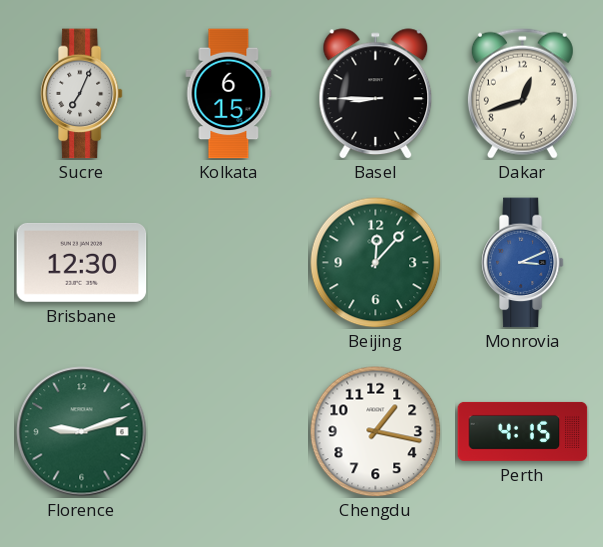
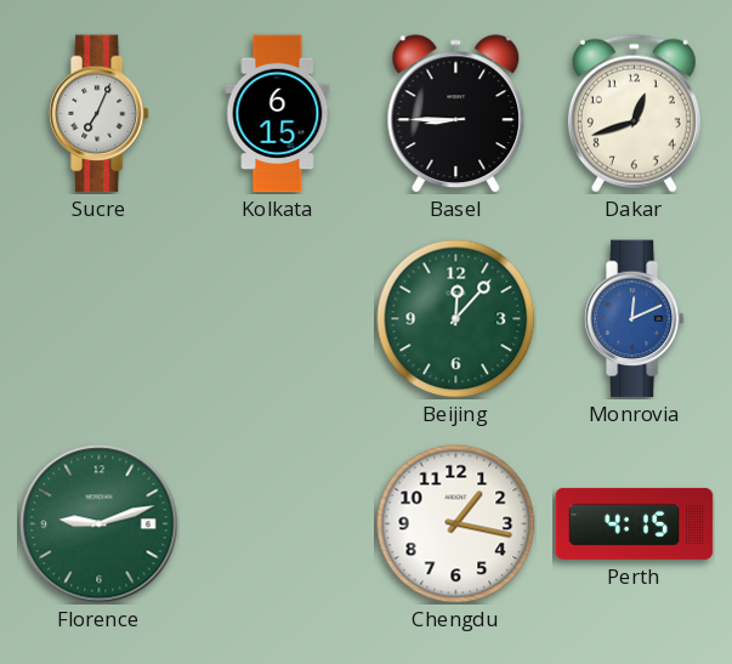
Brisbane: 12:30 -> none
Monrovia: 3:11 -> 12:11
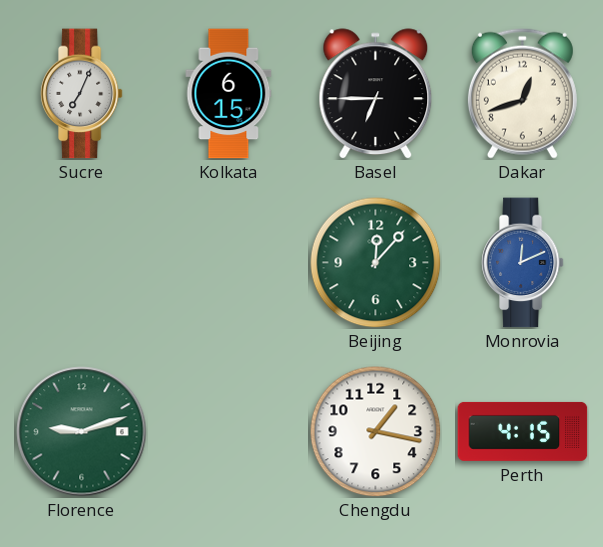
Basel: 8:45 -> 6:45
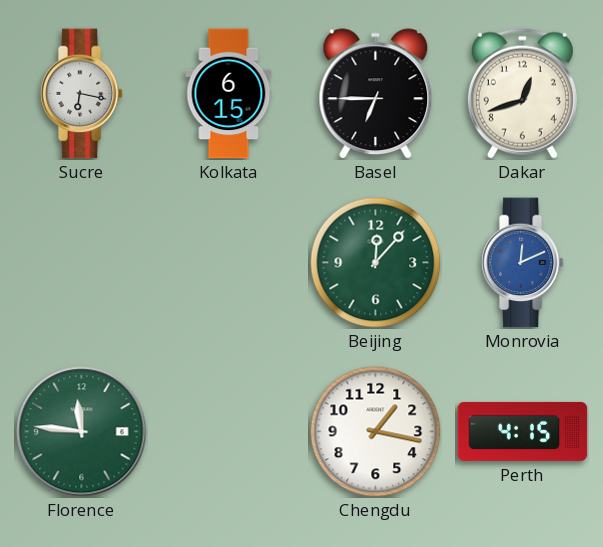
Sucre: 7:04 -> 6:17
Florence: 9:12 -> 11:46
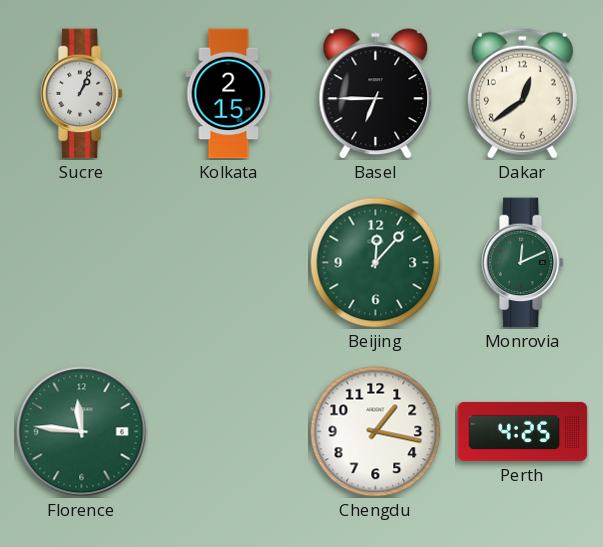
Sucre: 6:17 -> 1:04
Kolkata: 6:15 -> 2:15
Dakar: 12:42 -> 12:39
Monrovia dial: blue -> green
Perth: 4:15 -> 4:25
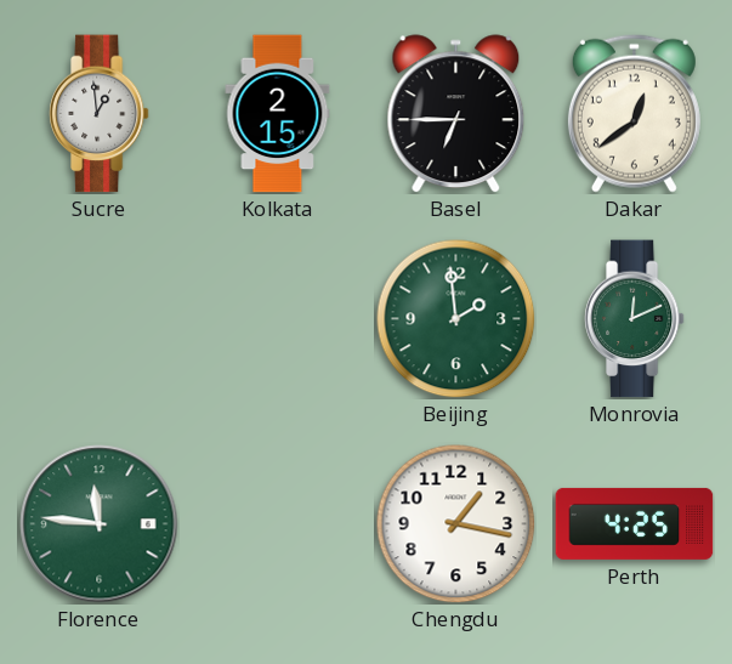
Sucre: 1:04 -> 12:59
Beijing: 12:07 -> 1:59
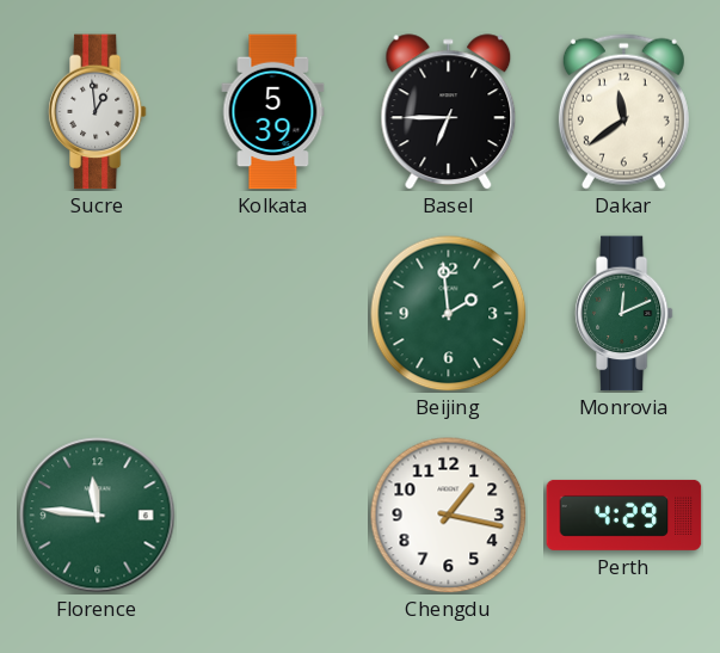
Kolkata: 2:15 -> 5:39
Dakar: 12:39 -> 11:39
Perth: 4:25 -> 4:29
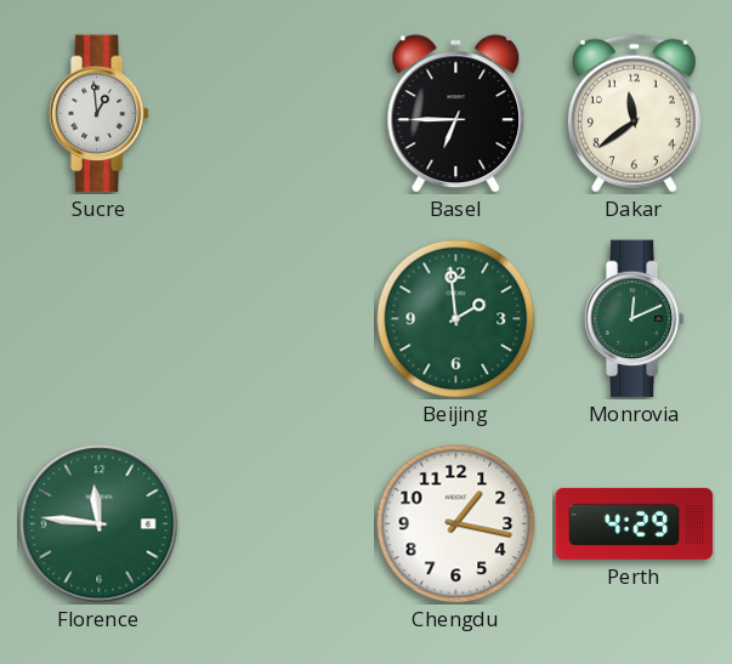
Kolkata: 5:39 -> none
